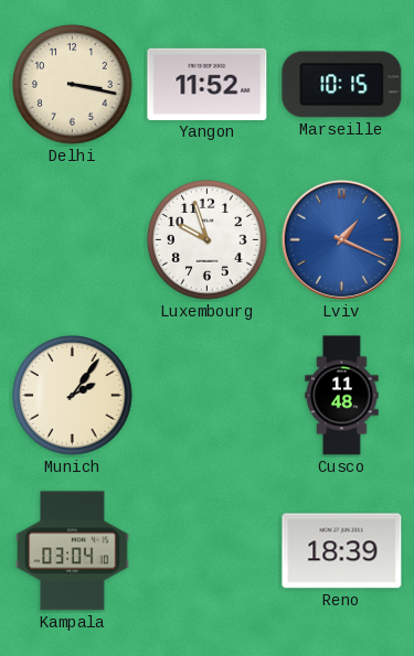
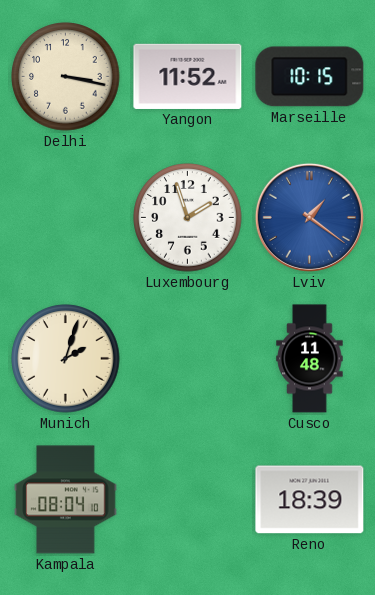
Luxembourg: 9:57 -> 1:57
Lviv: 1:19 -> 1:21
Munich: 2:06 -> 2:03
Kampala: 03:04 -> 08:04
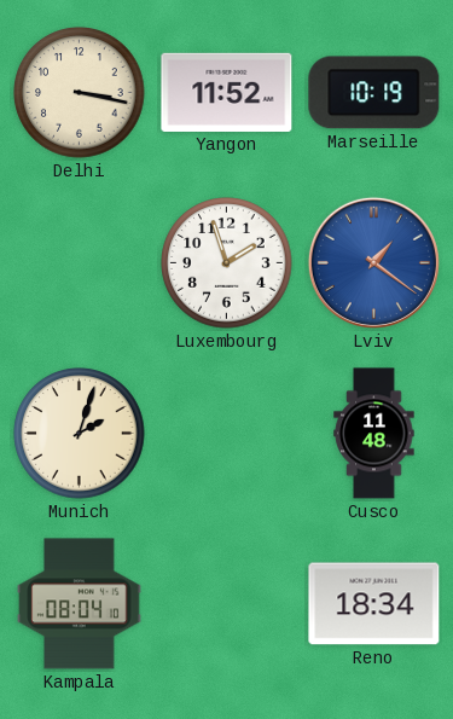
Marseille: 10:15 -> 10:19
Reno: 18:39 -> 18:34
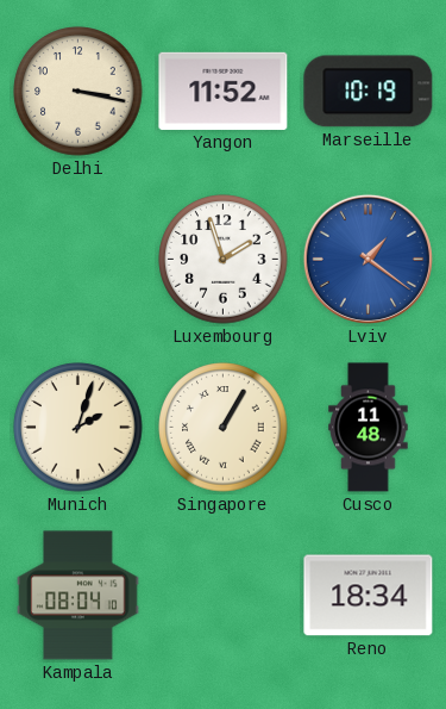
Singapore: none -> 1:05
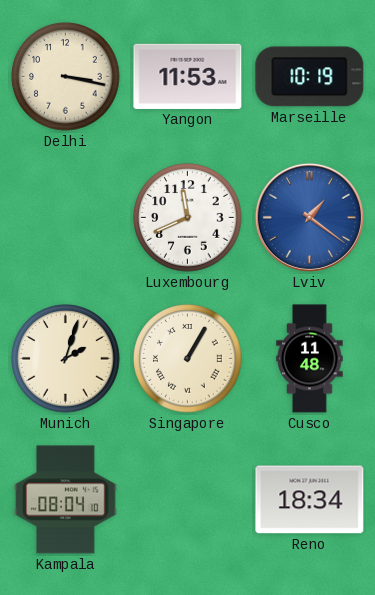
Yangon: 11:52 -> 11:53
Luxembourg: 1:57 -> 11:41
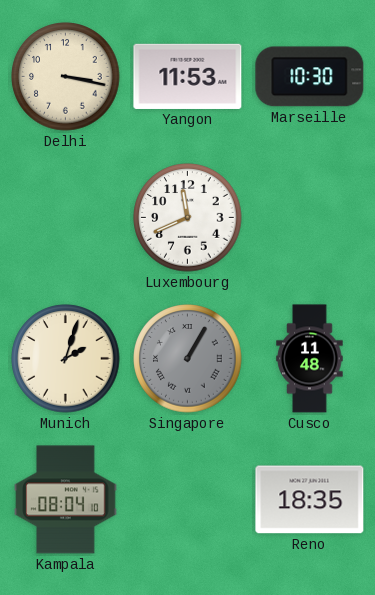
Marseille: 10:19 -> 10:30
Lviv: 1:21 -> none
Singapore dial: cream -> grey
Reno: 18:34 -> 18:35
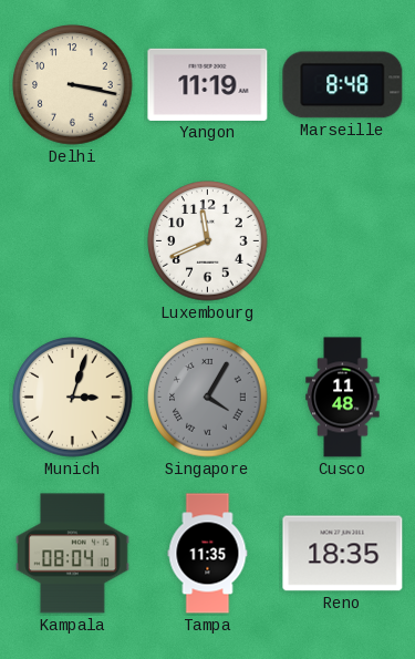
Yangon: 11:53 -> 11:19
Marseille: 10:30 -> 8:48
Munich: 2:03 -> 3:03
Singapore: 1:05 -> 4:05
Tampa: none -> 11:35
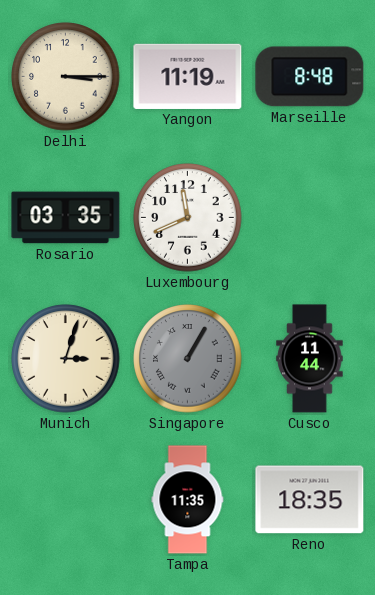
Delhi: 3:17 -> 3:15
Rosario: none -> 03:35
Singapore: 4:05 -> 1:05
Cusco: 11:48 -> 11:44
Kampala: 08:04 -> none
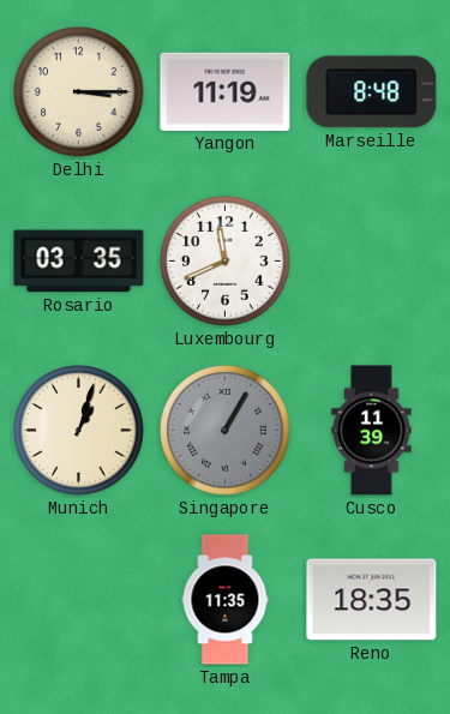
Munich: 3:03 -> 1:03
Cusco: 11:44 -> 11:39
